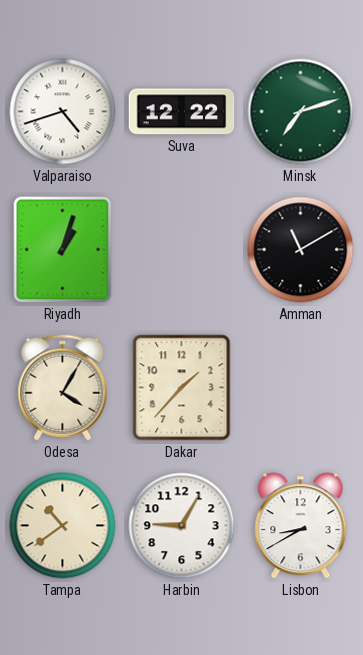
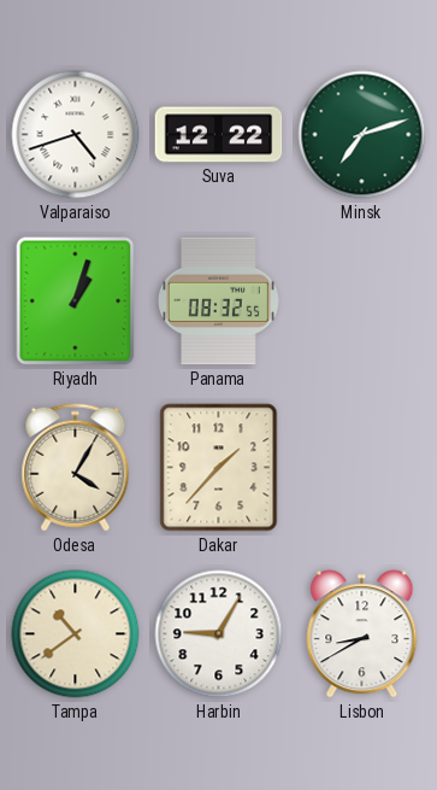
Panama: none -> 08:32
Amman: 11:10 -> none
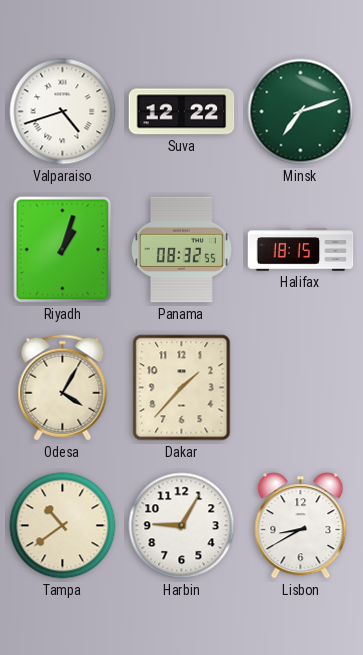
Halifax: none -> 18:15
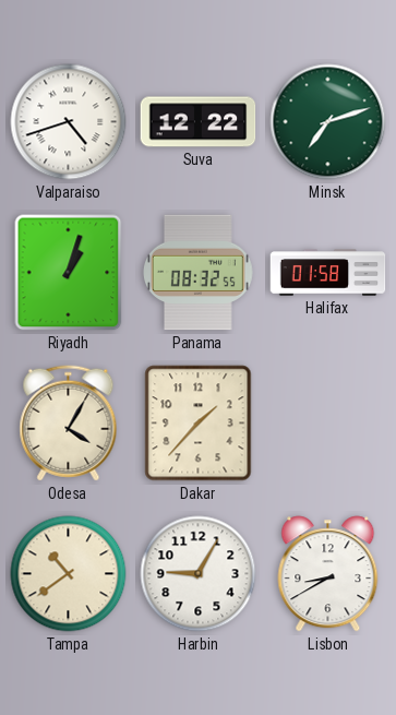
Halifax: 18:15 -> 01:58
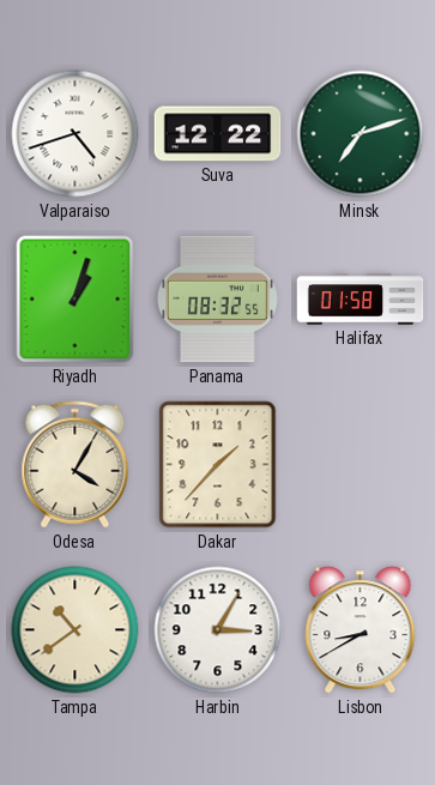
Harbin: 9:05 -> 3:05
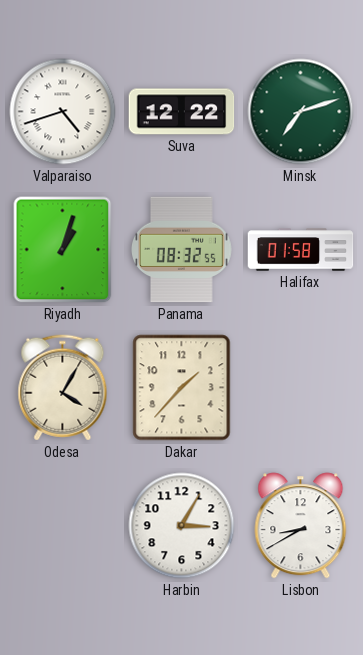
Tampa: 10:39 -> none
